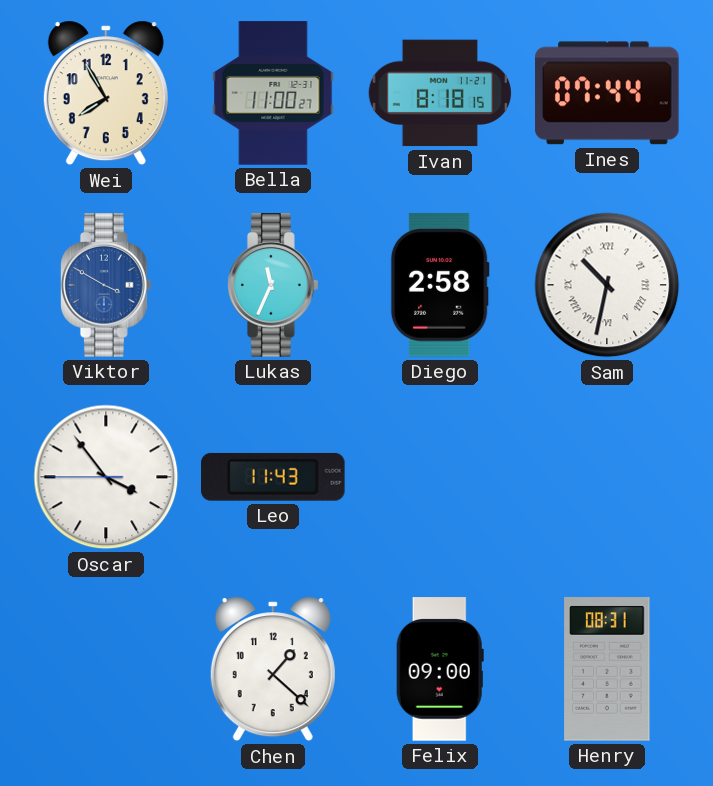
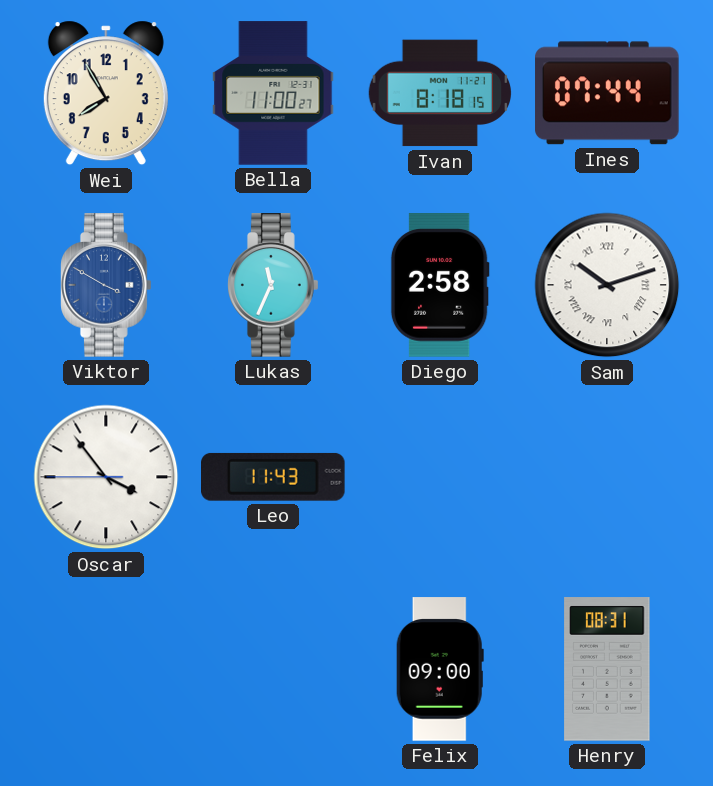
Sam: 10:32 -> 10:12
Chen: 1:22 -> none
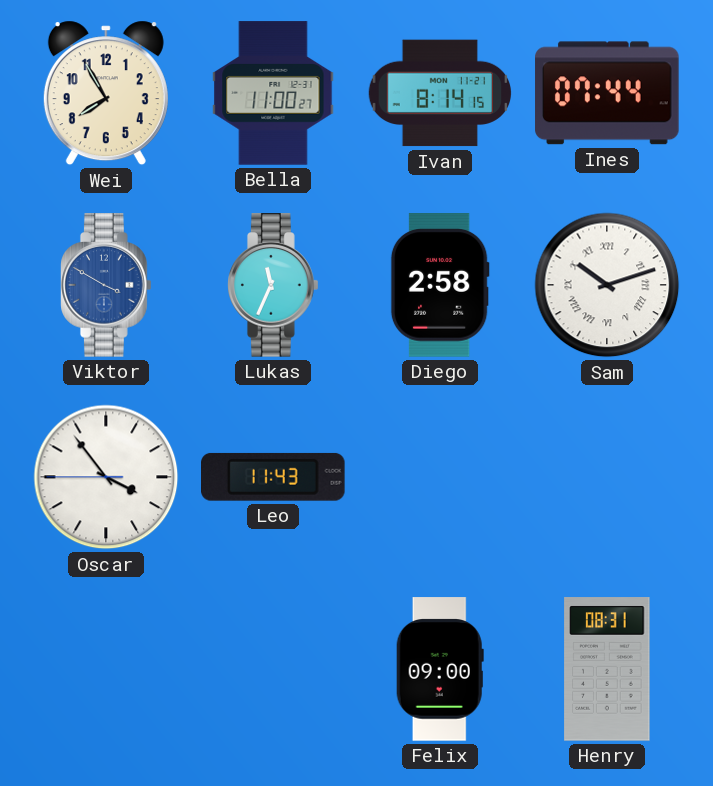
Ivan: 8:18 -> 8:14
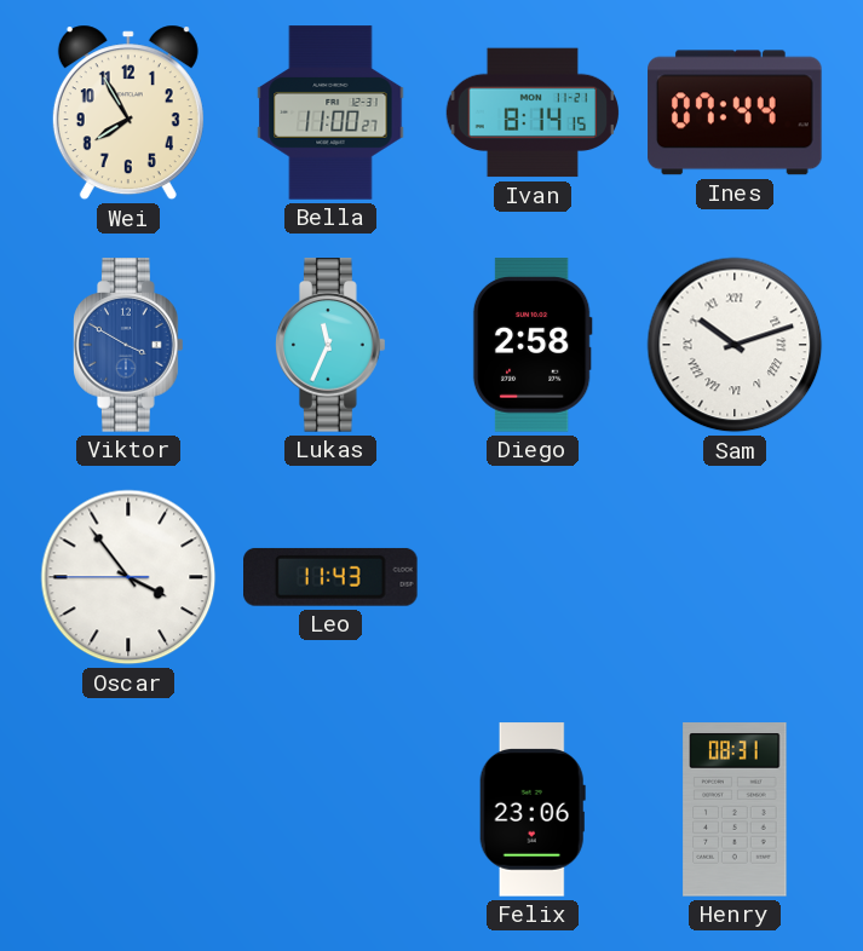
Felix: 09:00 -> 23:06
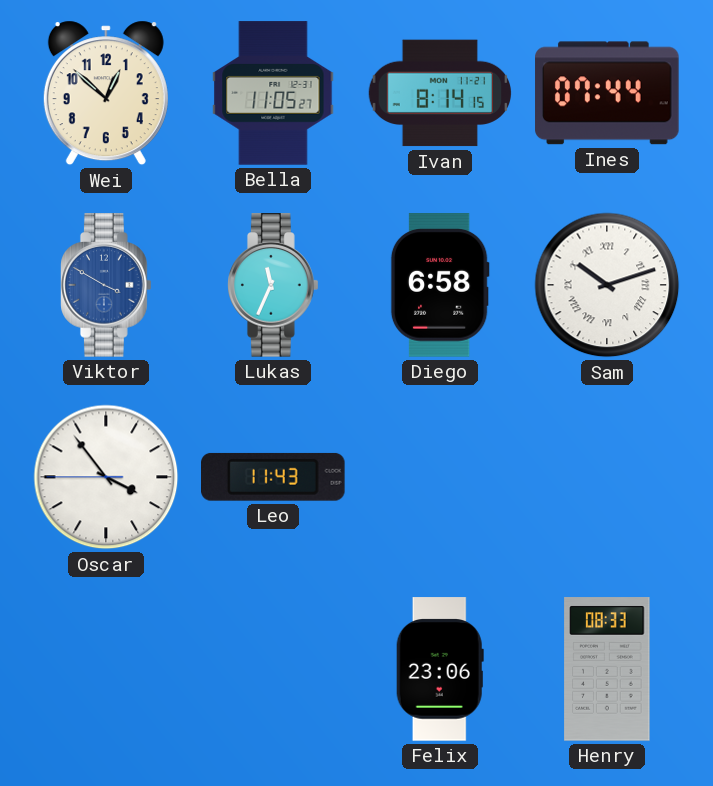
Wei: 7:55 -> 12:52
Bella: 11:00 -> 11:05
Diego: 2:58 -> 6:58
Henry: 08:31 -> 08:33
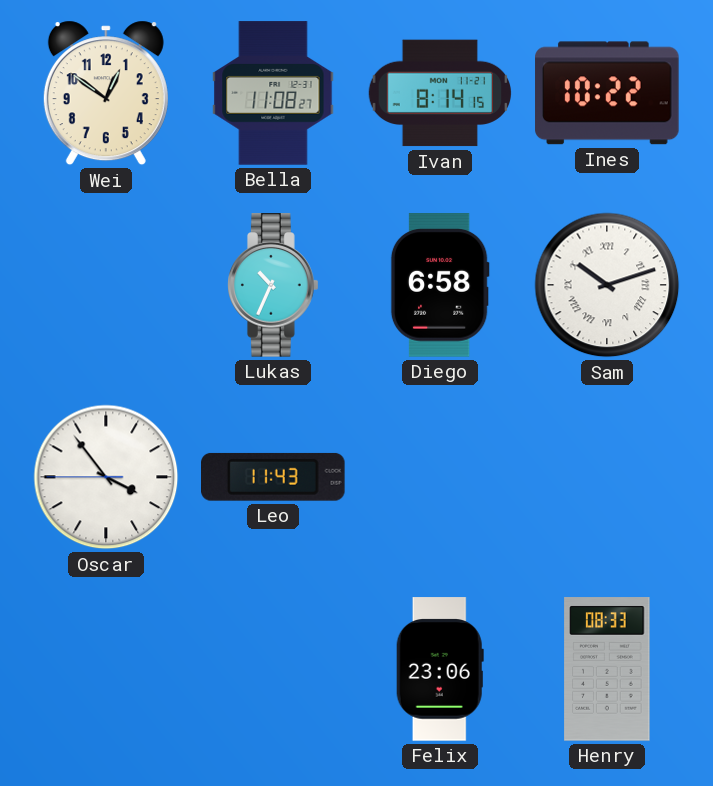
Wei: 12:52 -> 12:51
Bella: 11:05 -> 11:08
Ines: 07:44 -> 10:22
Viktor: 3:50 -> none
Lukas: 11:34 -> 10:34
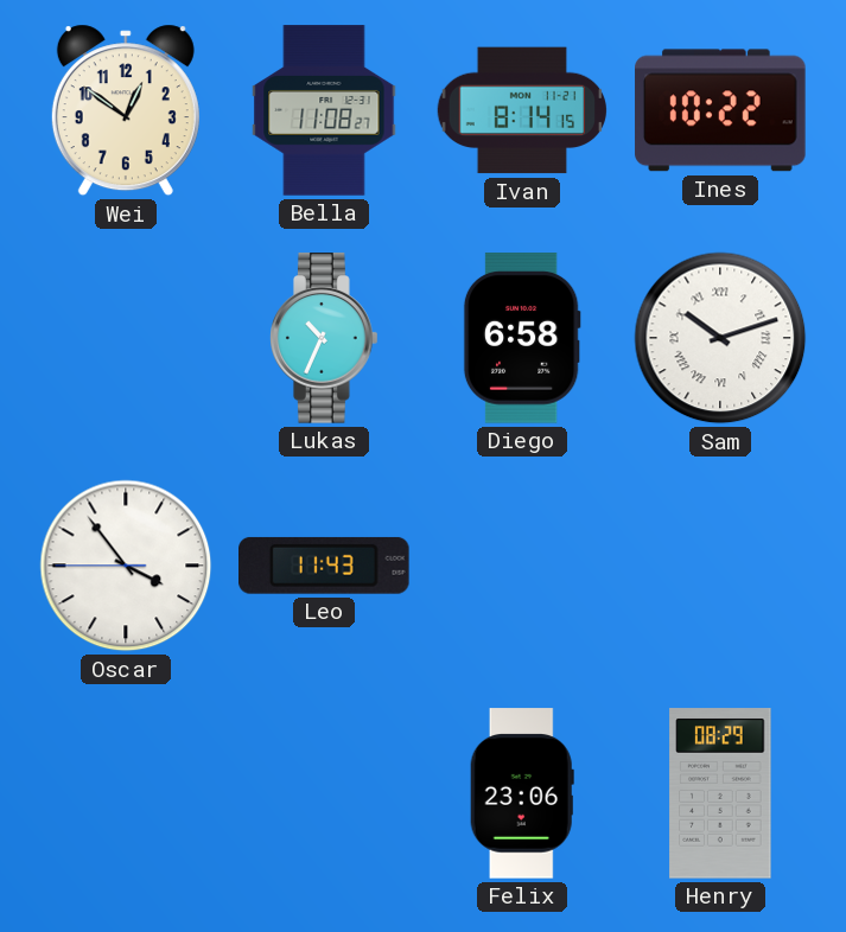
Henry: 08:33 -> 08:29
